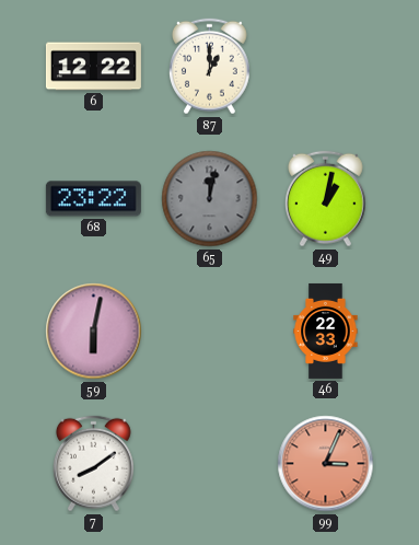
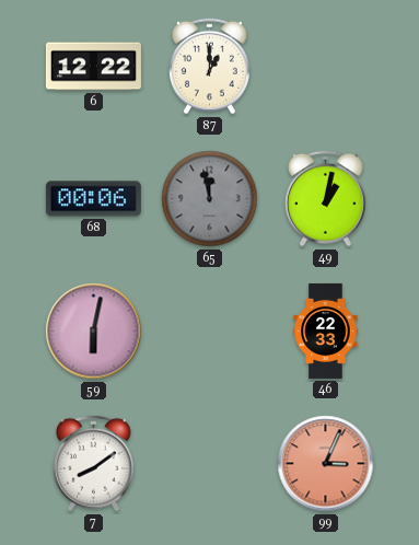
68: 23:22 -> 00:06
65: 12:02 -> 11:58
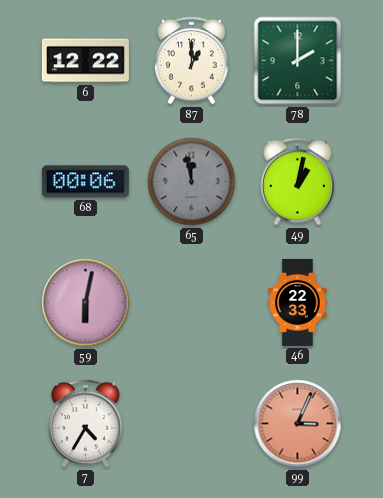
78: none -> 2:00
7: 8:09 -> 4:35
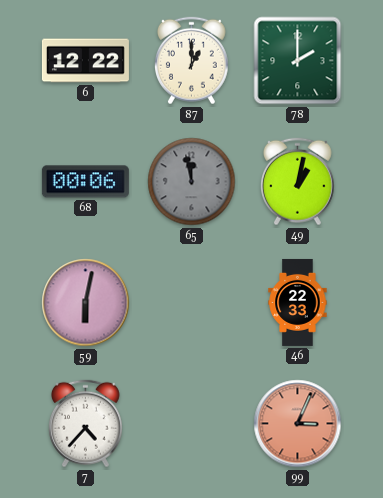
7: 4:35 -> 4:37
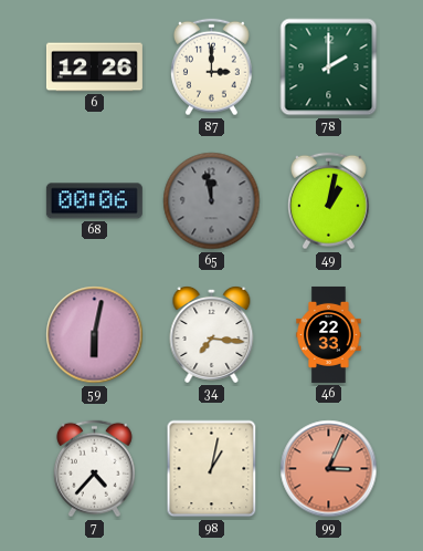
6: 12:22 -> 12:26
87: 1:00 -> 3:00
34: none -> 7:16
98: none -> 1:02
